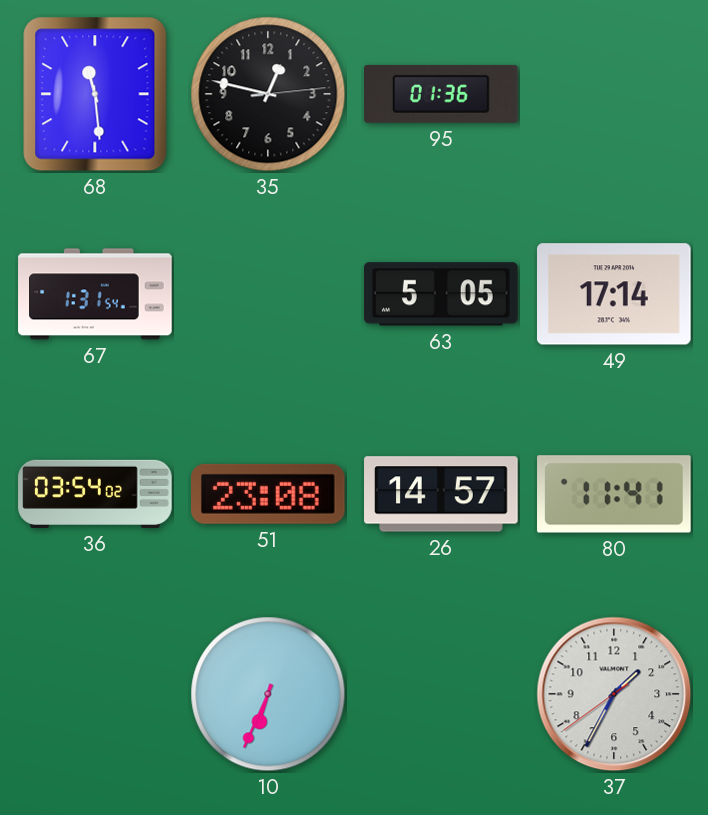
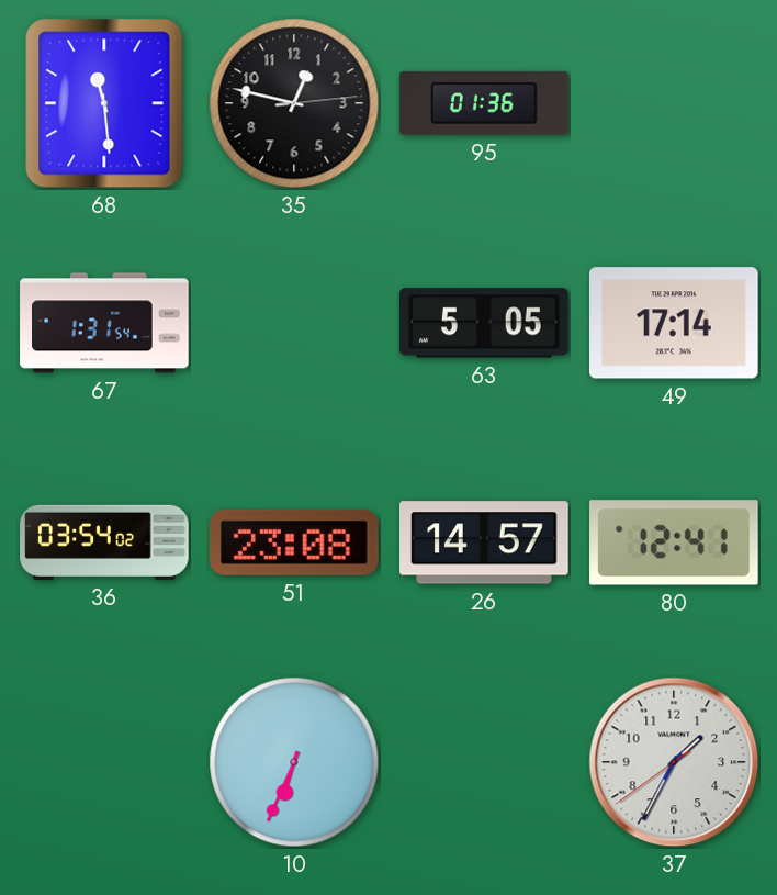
80: 11:41 -> 12:41
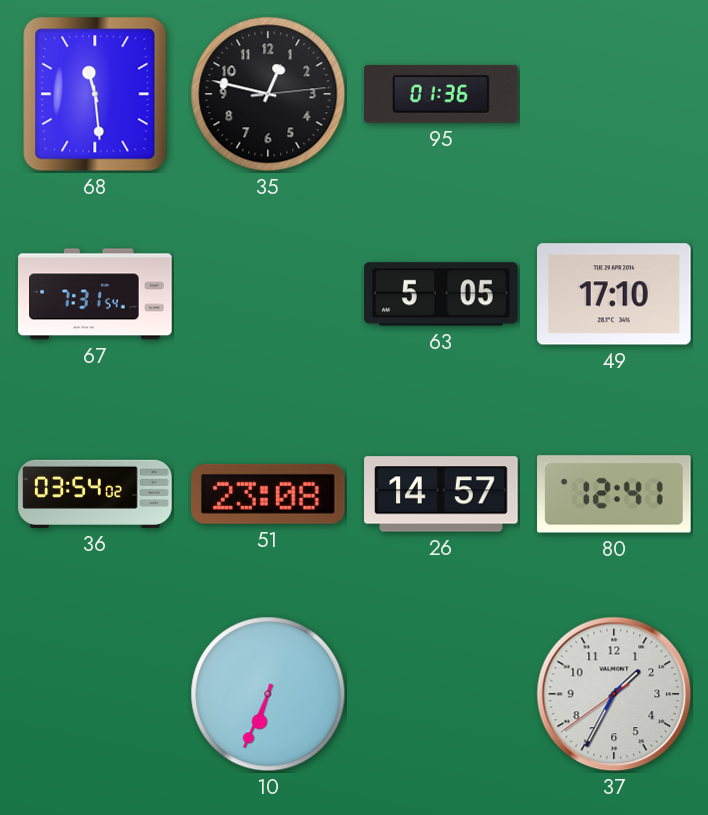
67: 1:31 -> 7:31
49: 17:14 -> 17:10
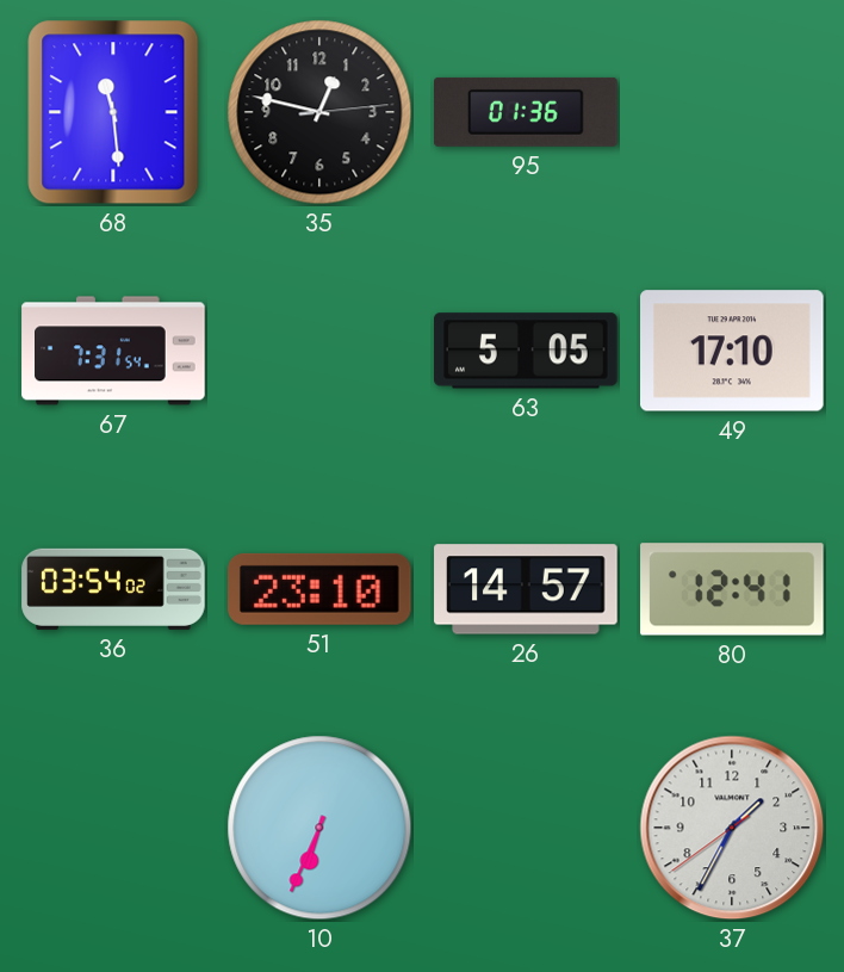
51: 23:08 -> 23:10
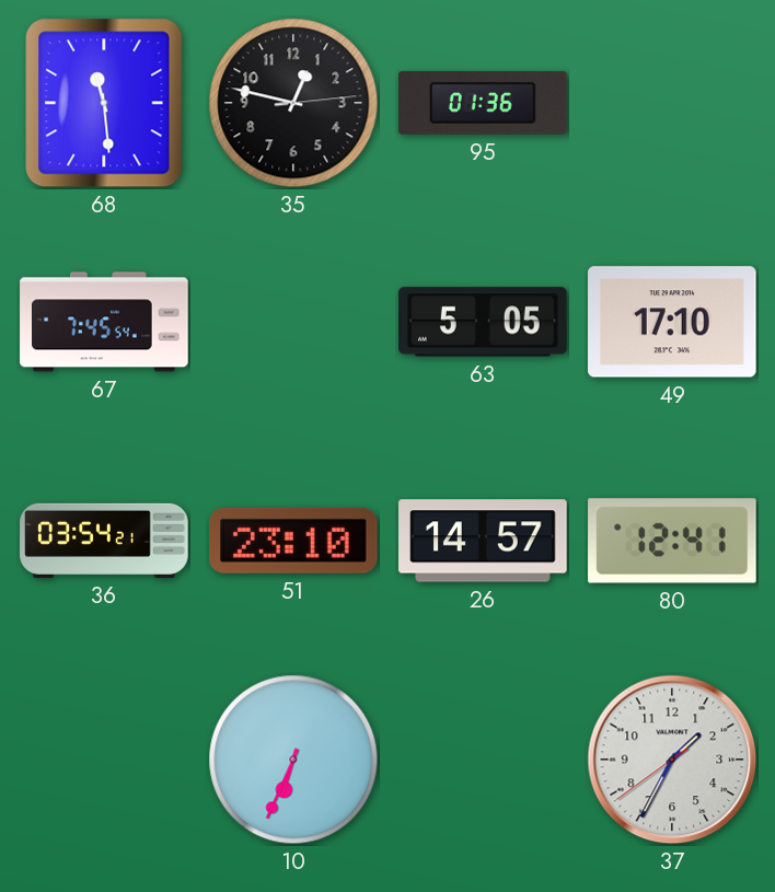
67: 7:31 -> 7:45
36: 03:54:02 -> 03:54:21
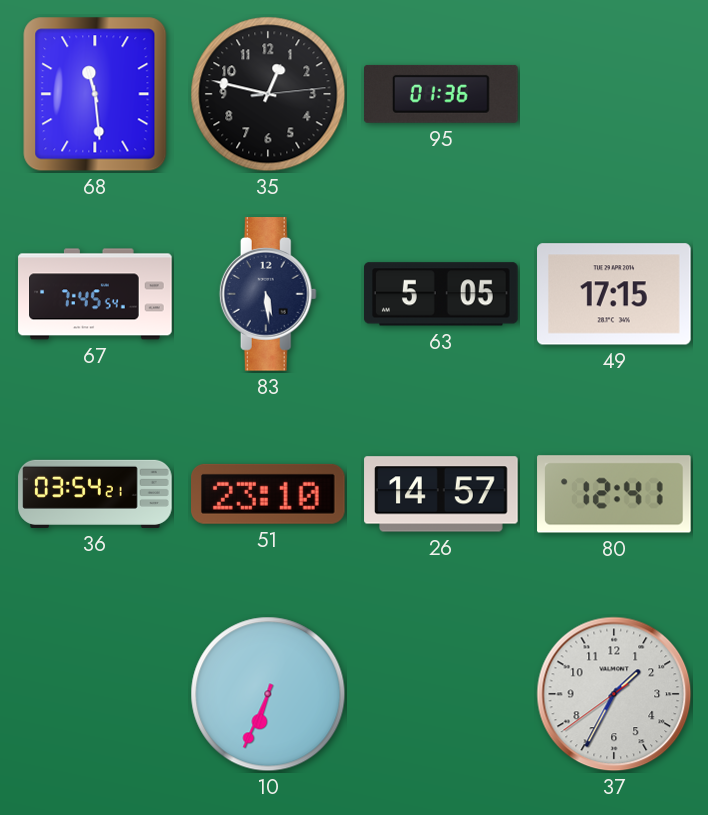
83: none -> 5:29
49: 17:10 -> 17:15
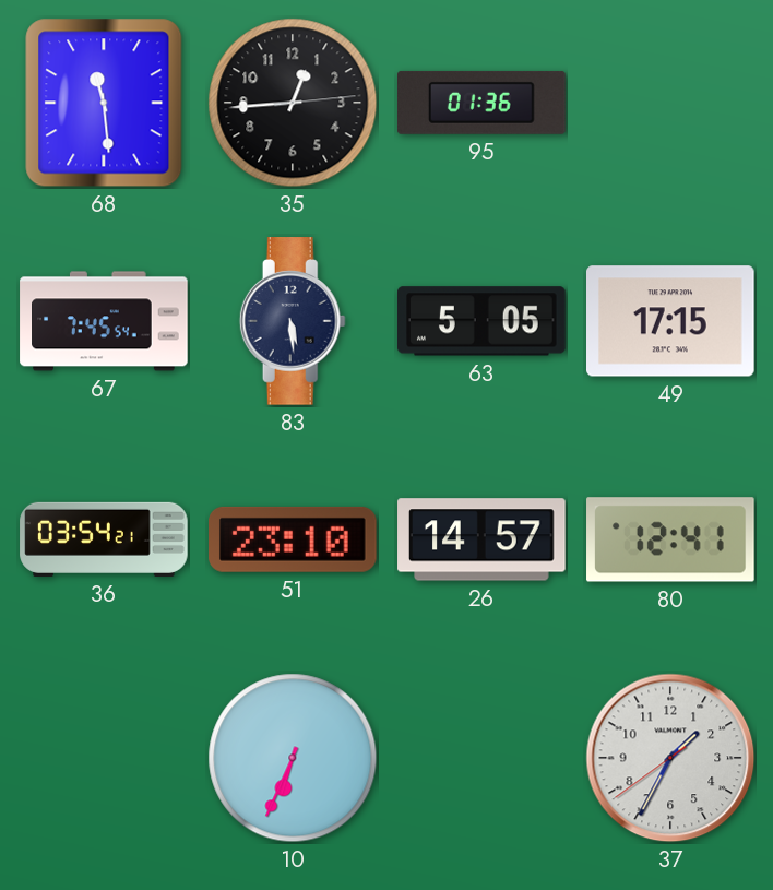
35: 12:47 -> 12:44
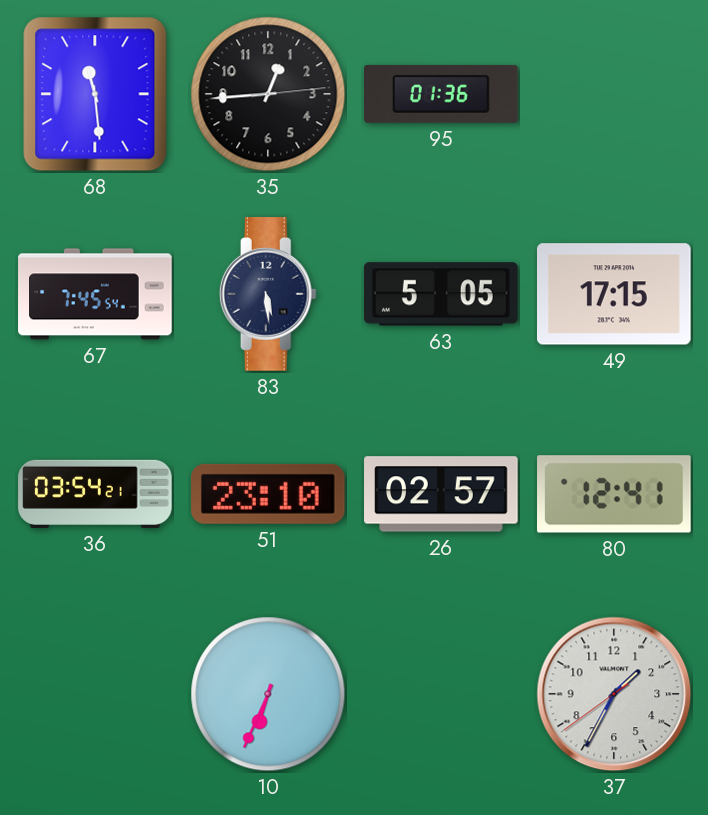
26: 14:57 -> 02:57
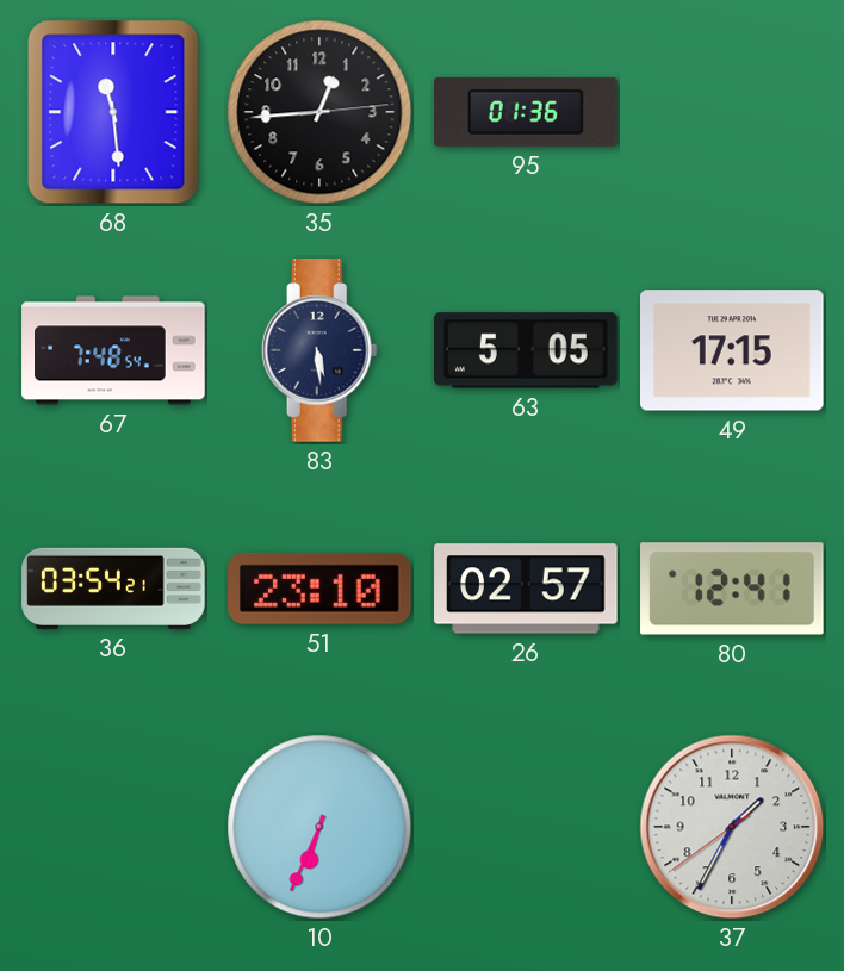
67: 7:45 -> 7:48
